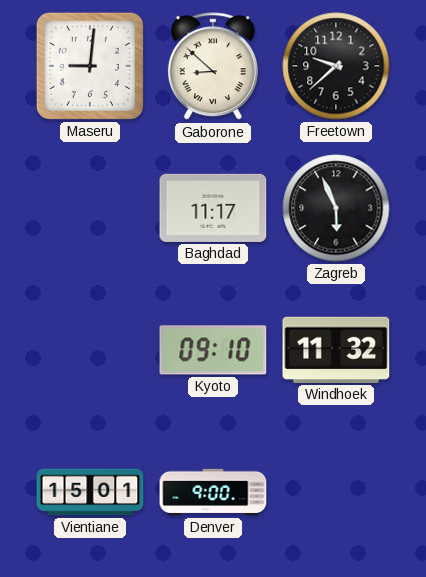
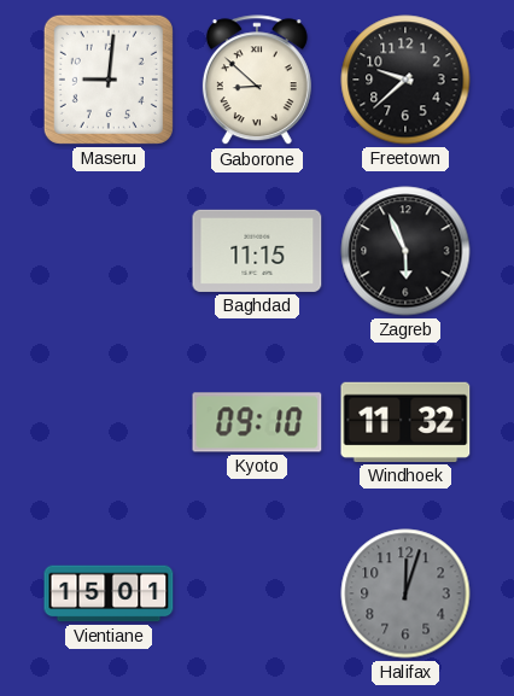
Baghdad: 11:17 -> 11:15
Denver: 9:00 -> none
Halifax: none -> 12:03
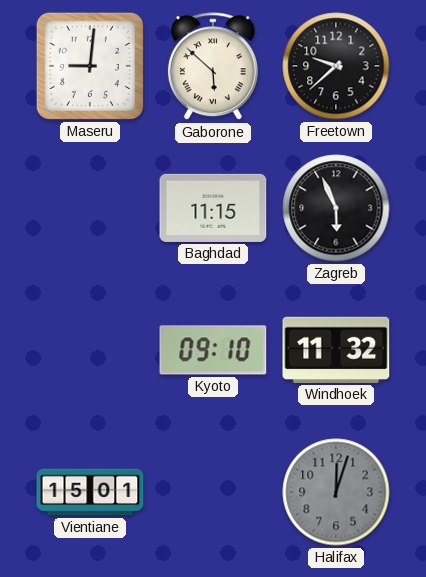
Gaborone: 8:52 -> 5:52
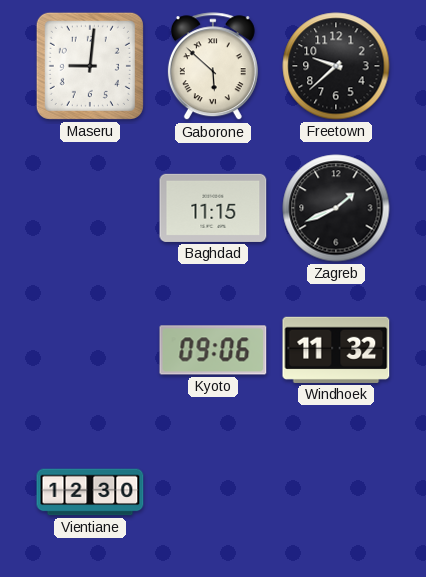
Zagreb: 5:56 -> 1:41
Kyoto: 09:10 -> 09:06
Vientiane: 15:01 -> 12:30
Halifax: 12:03 -> none
